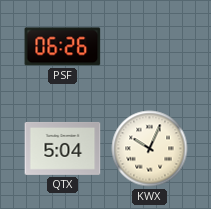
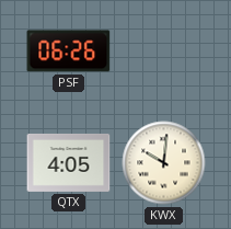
QTX: 5:04 -> 4:05
KWX: 10:04 -> 10:01
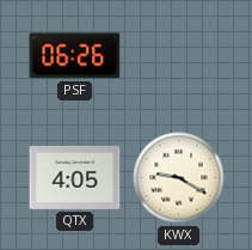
KWX: 10:01 -> 9:20
